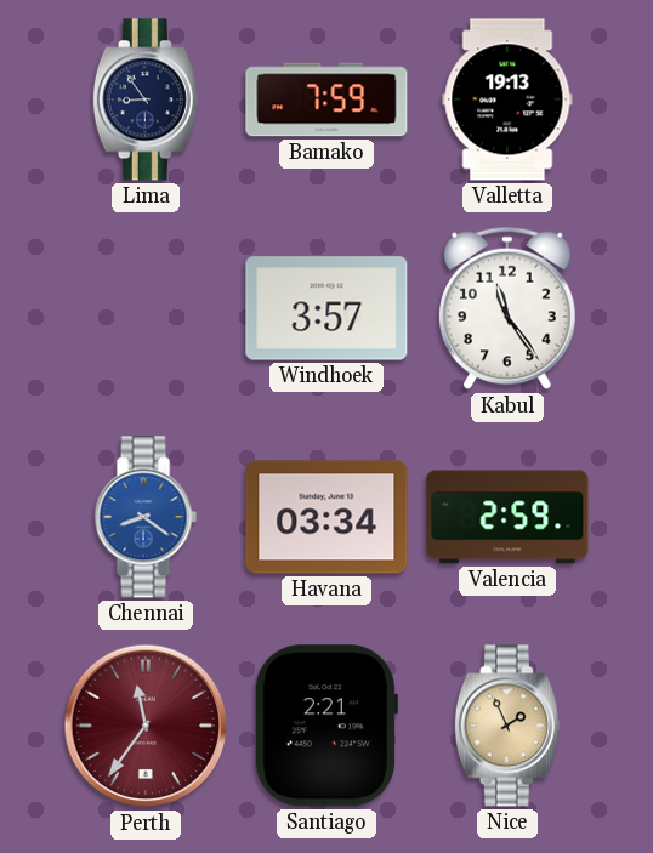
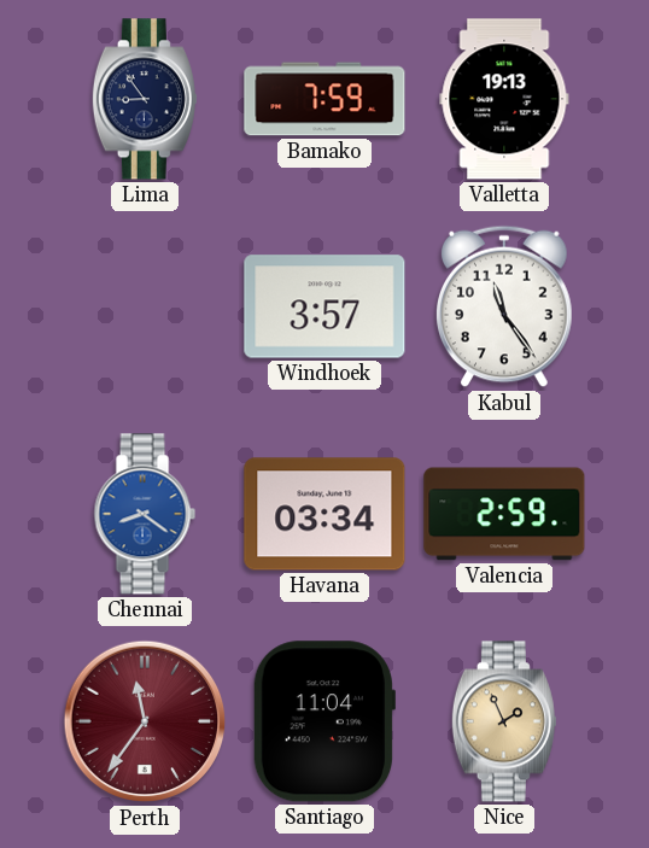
Santiago: 2:21 -> 11:04
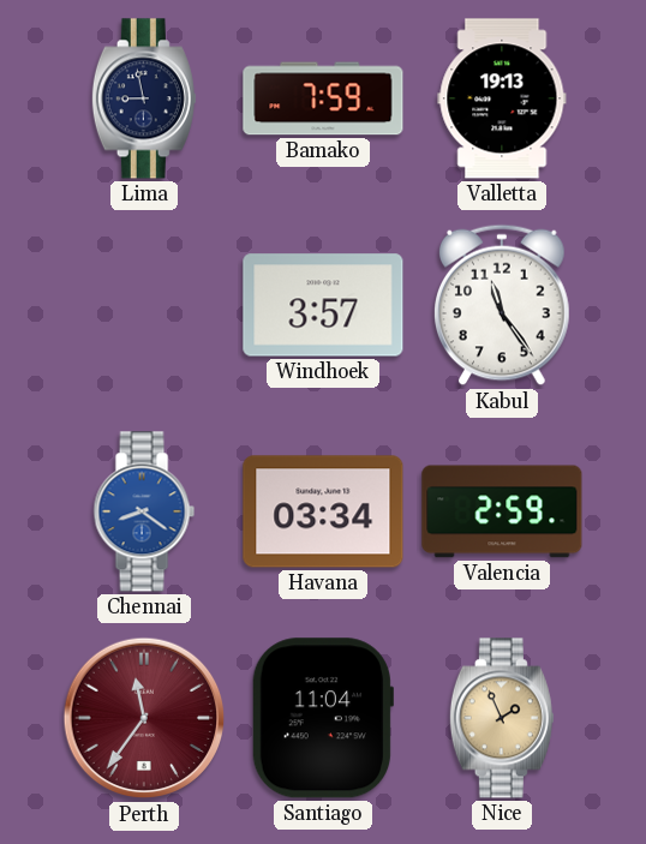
Lima: 8:54 -> 8:58
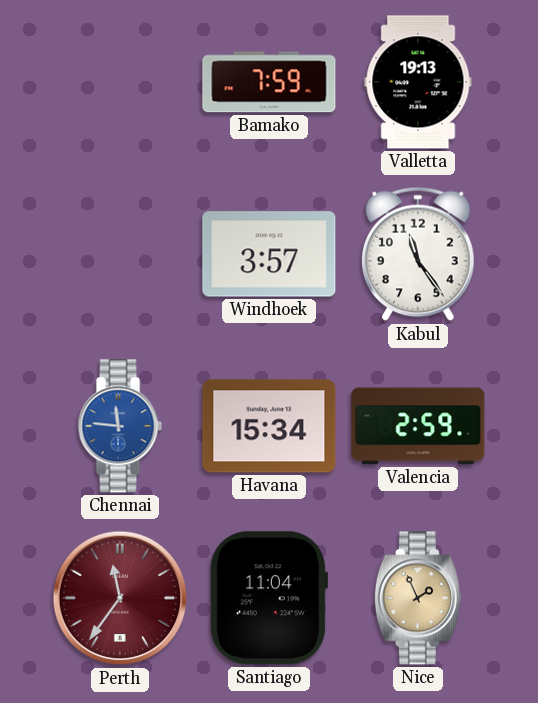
Lima: 8:58 -> none
Chennai: 8:21 -> 11:46
Havana: 03:34 -> 15:34
